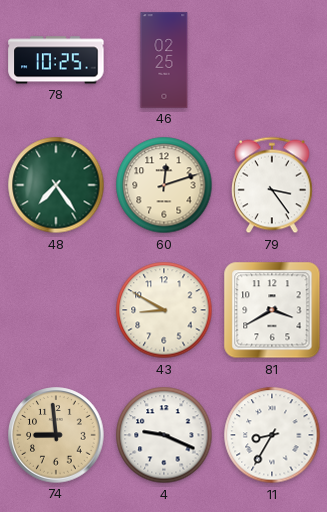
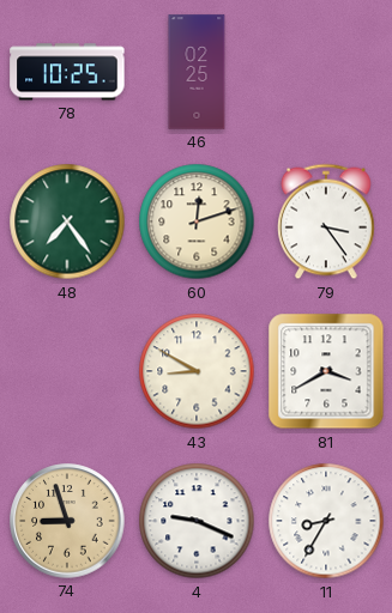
74: 8:59 -> 8:57
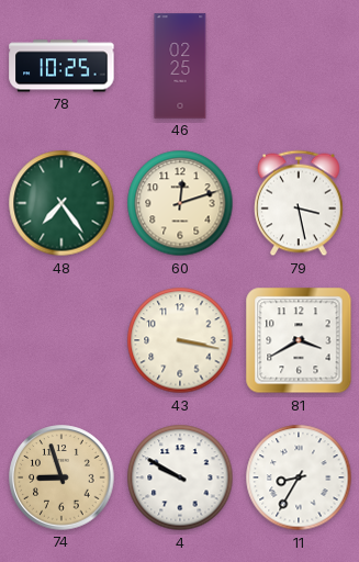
79: 3:24 -> 3:28
43: 8:50 -> 3:17
4: 9:19 -> 9:50
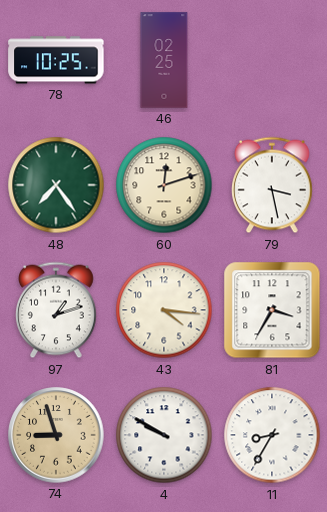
97: none -> 1:12
43: 3:17 -> 4:16
81: 3:40 -> 3:35
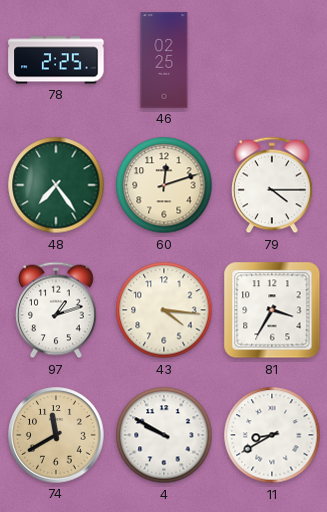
78: 10:25 -> 2:25
79: 3:28 -> 4:15
74: 8:57 -> 11:40
11: 8:35 -> 8:40
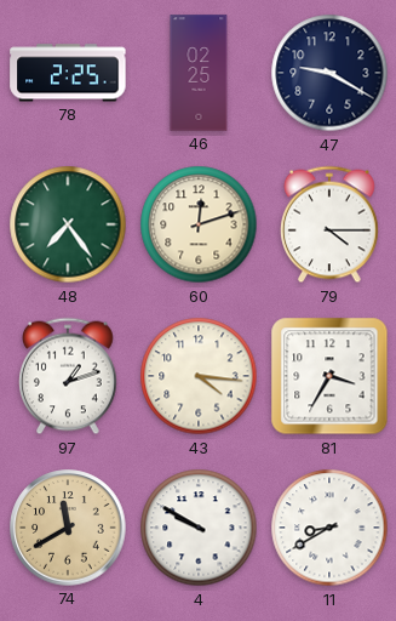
47: none -> 9:20
